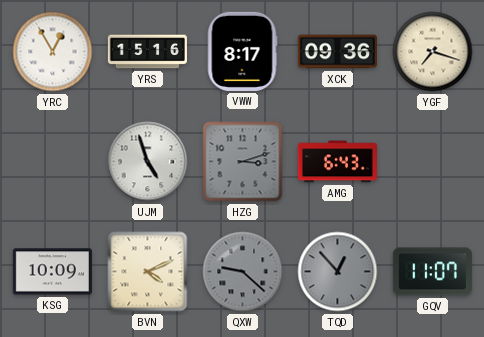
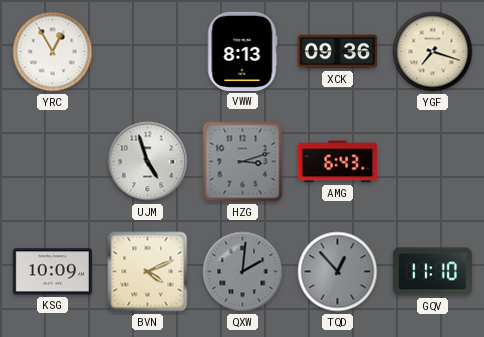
YRS: 15:16 -> none
VWW: 8:17 -> 8:13
QXW: 9:22 -> 2:01
GQV: 11:07 -> 11:10
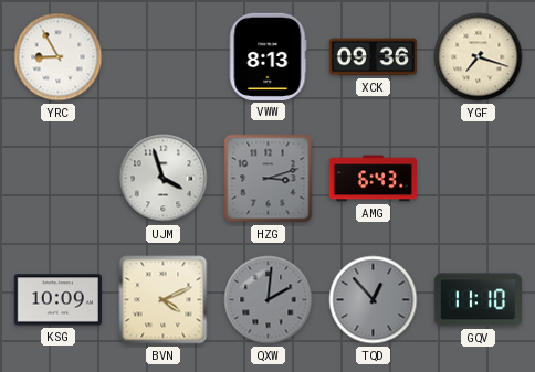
YRC: 12:55 -> 8:55
UJM: 4:57 -> 3:57
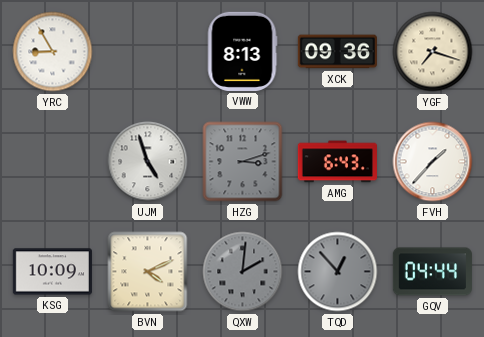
UJM: 3:57 -> 4:57
FVH: none -> 1:37
GQV: 11:10 -> 04:44
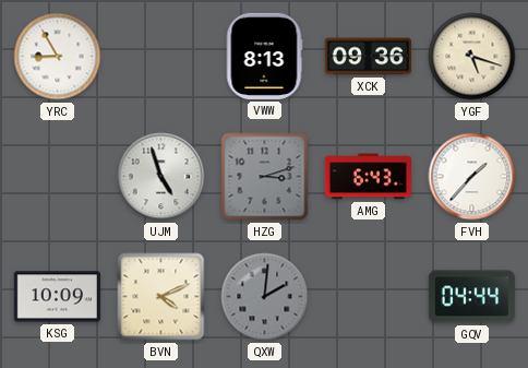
YGF: 7:18 -> 5:18
TQD: 12:53 -> none
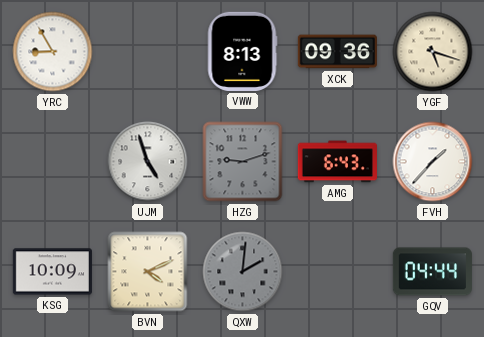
HZG: 3:12 -> 9:12
